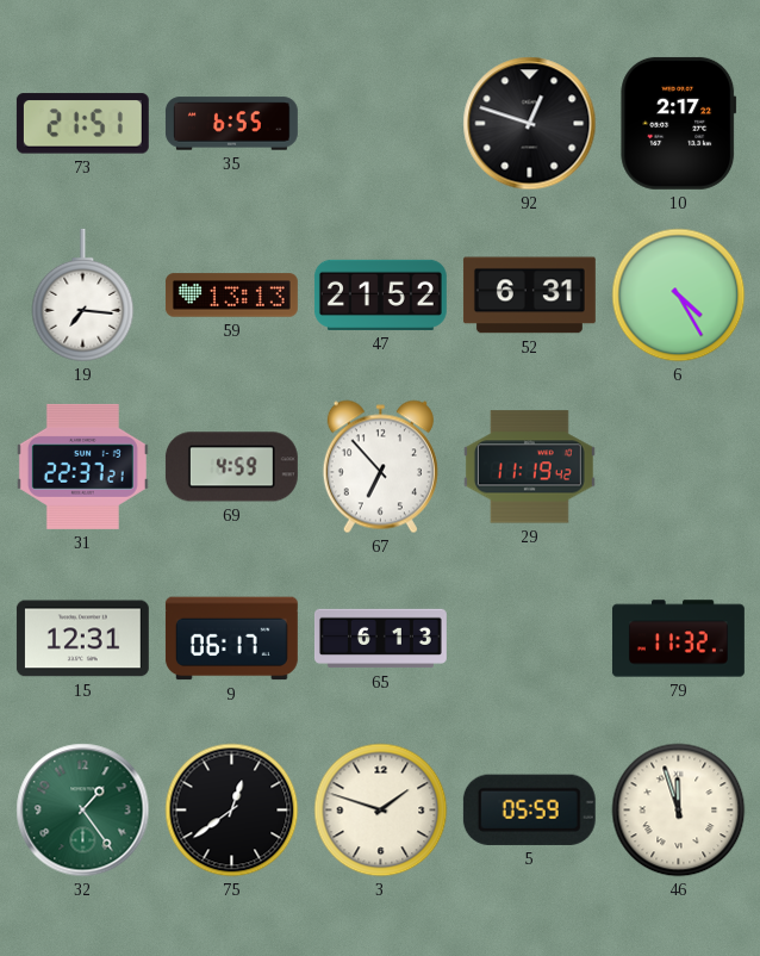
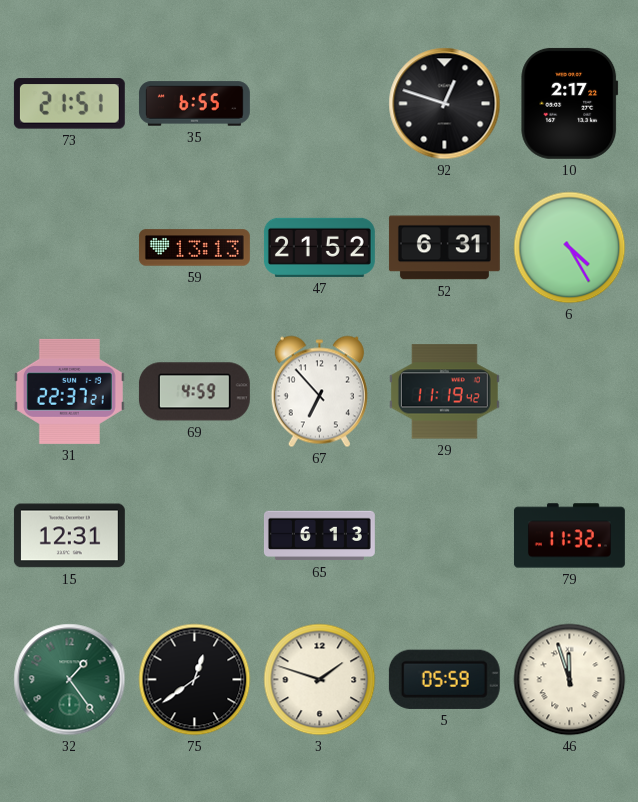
19: 7:16 -> none
9: 06:17 -> none
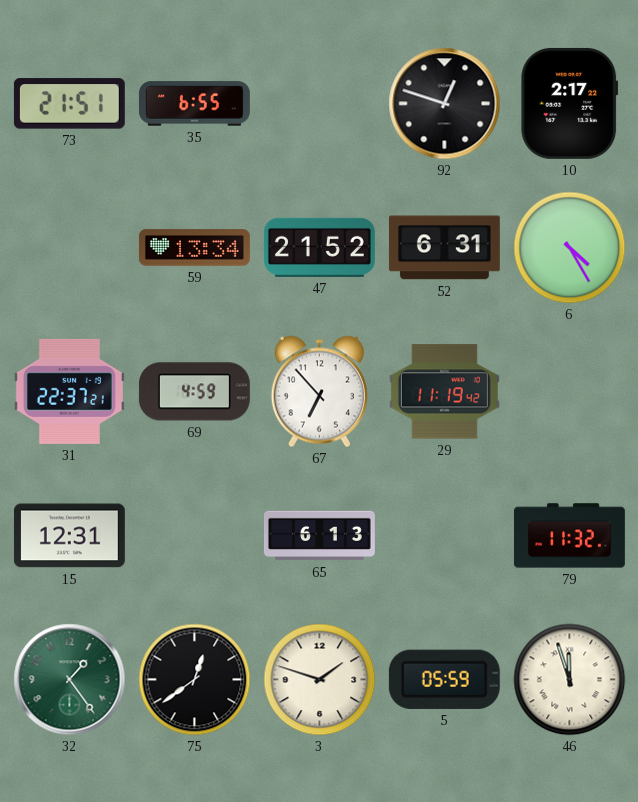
59: 13:13 -> 13:34
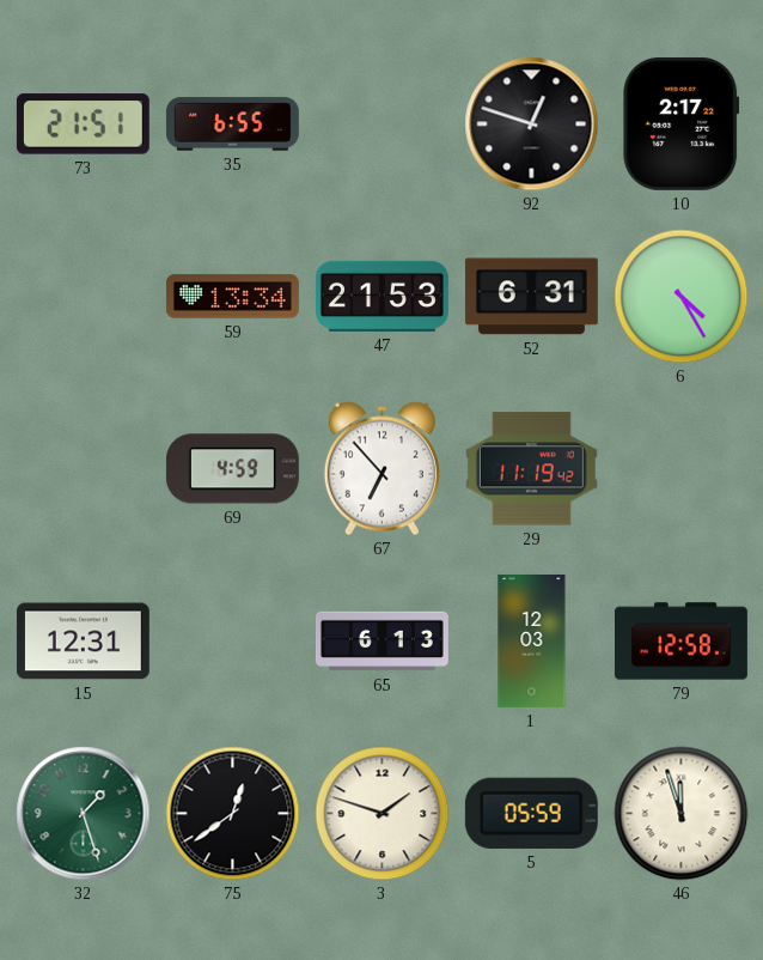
47: 21:52 -> 21:53
31: 22:37 -> none
1: none -> 12:03
79: 11:32 -> 12:58
32: 1:24 -> 1:27
